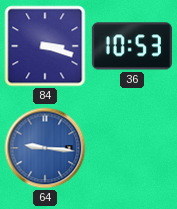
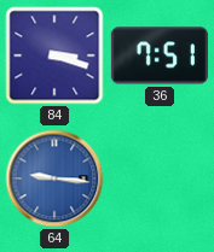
36: 10:53 -> 7:51
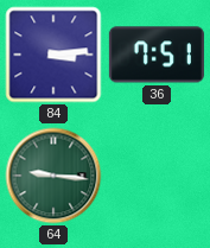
84: 3:18 -> 3:14
64 dial: blue -> green
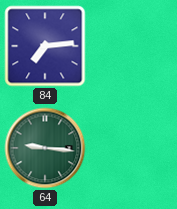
84: 3:14 -> 7:14
36: 7:51 -> none
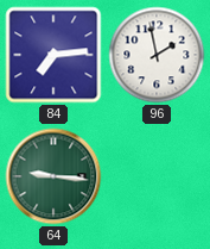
96: none -> 1:58
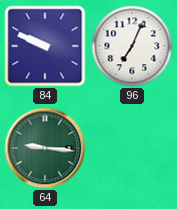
84: 7:14 -> 9:49
96: 1:58 -> 7:04
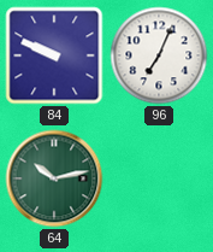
64: 9:16 -> 10:13
